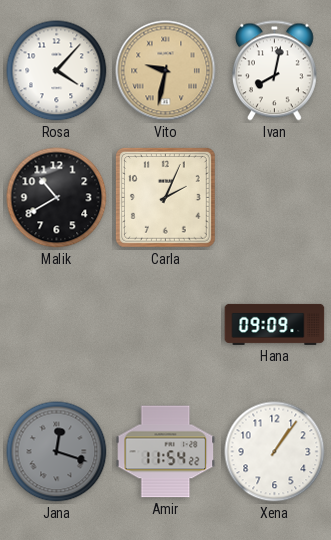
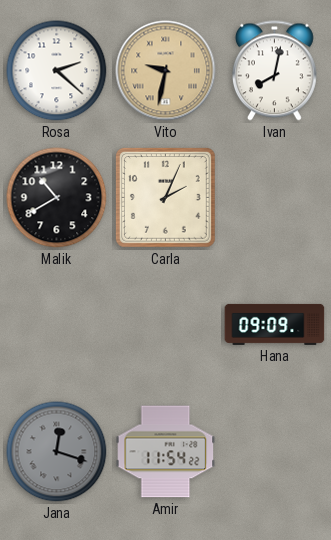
Rosa: 4:07 -> 2:22
Xena: 1:06 -> none
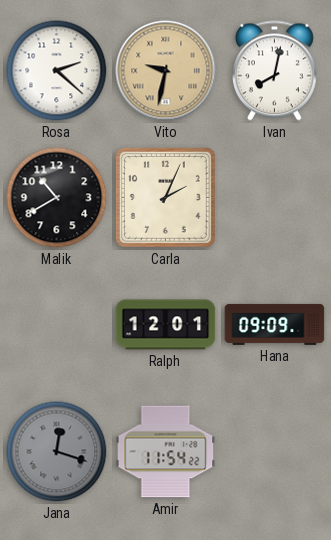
Ralph: none -> 12:01
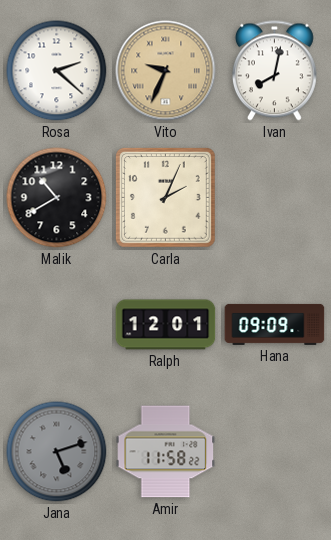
Vito: 9:32 -> 9:34
Jana: 12:18 -> 5:12
Amir: 11:54 -> 11:58
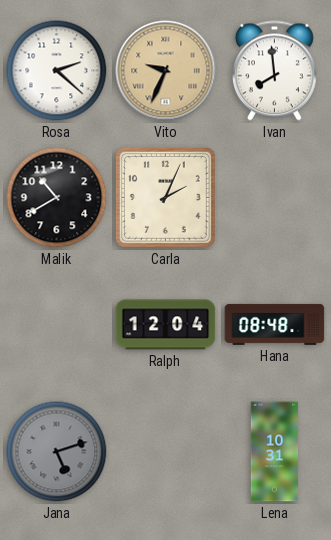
Ivan: 8:02 -> 7:59
Ralph: 12:01 -> 12:04
Hana: 09:09 -> 08:48
Amir: 11:58 -> none
Lena: none -> 10:31
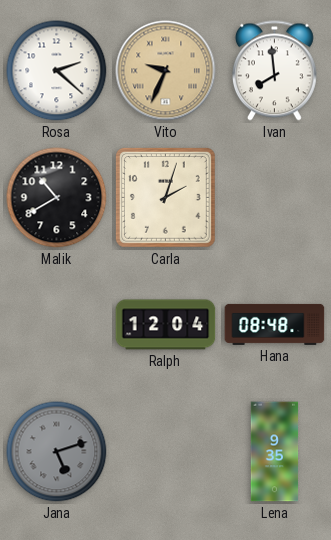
Carla: 2:04 -> 2:03
Lena: 10:31 -> 9:35
